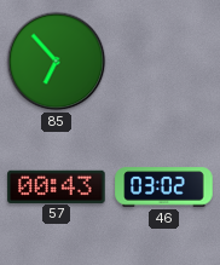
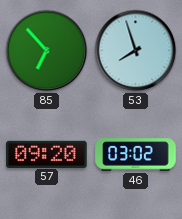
53: none -> 7:57
57: 00:43 -> 09:20
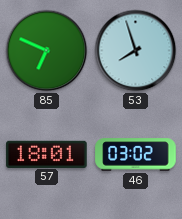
85: 6:53 -> 6:49
57: 09:20 -> 18:01
